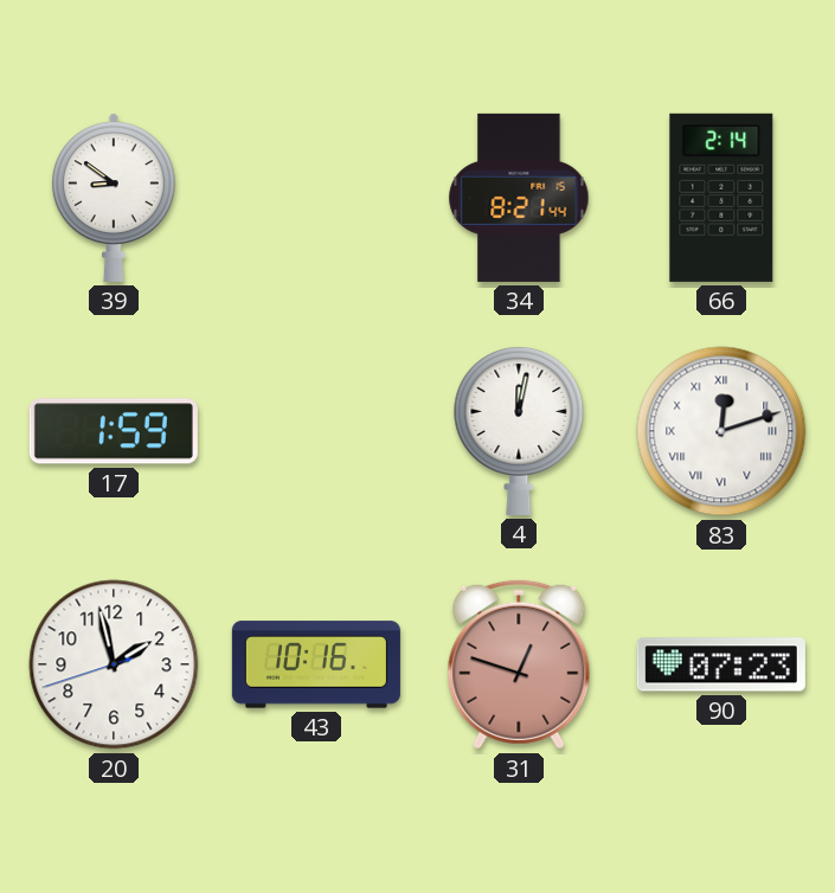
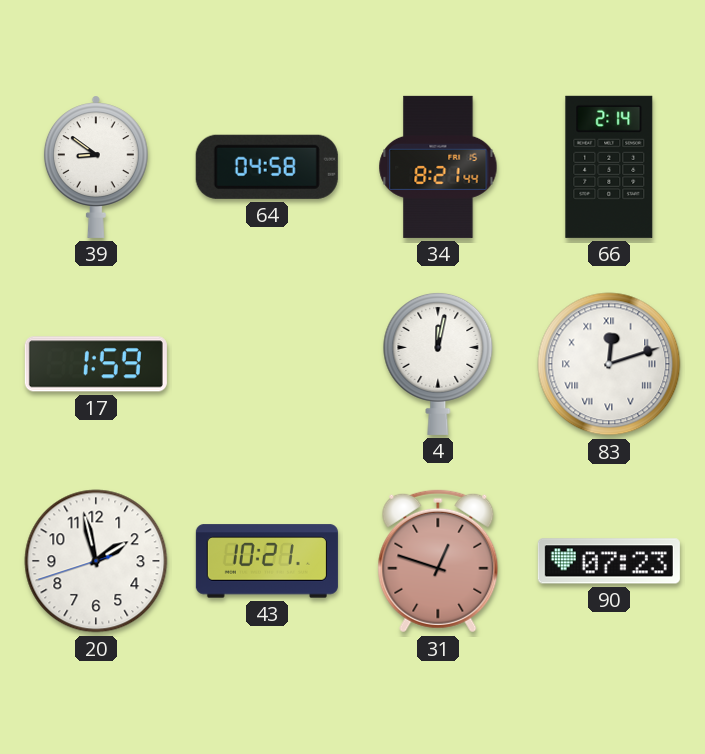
64: none -> 04:58
43: 10:16 -> 10:21
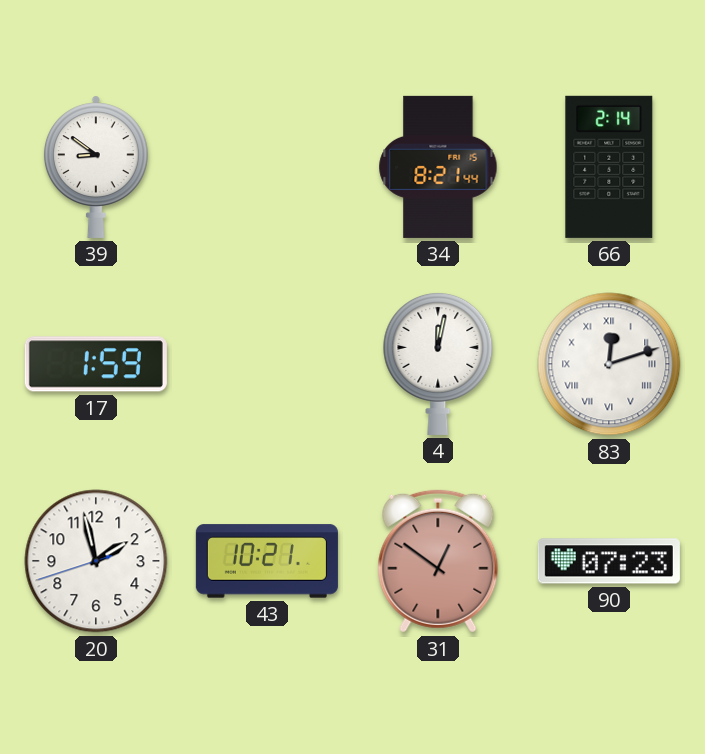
64: 04:58 -> none
31: 12:48 -> 12:51
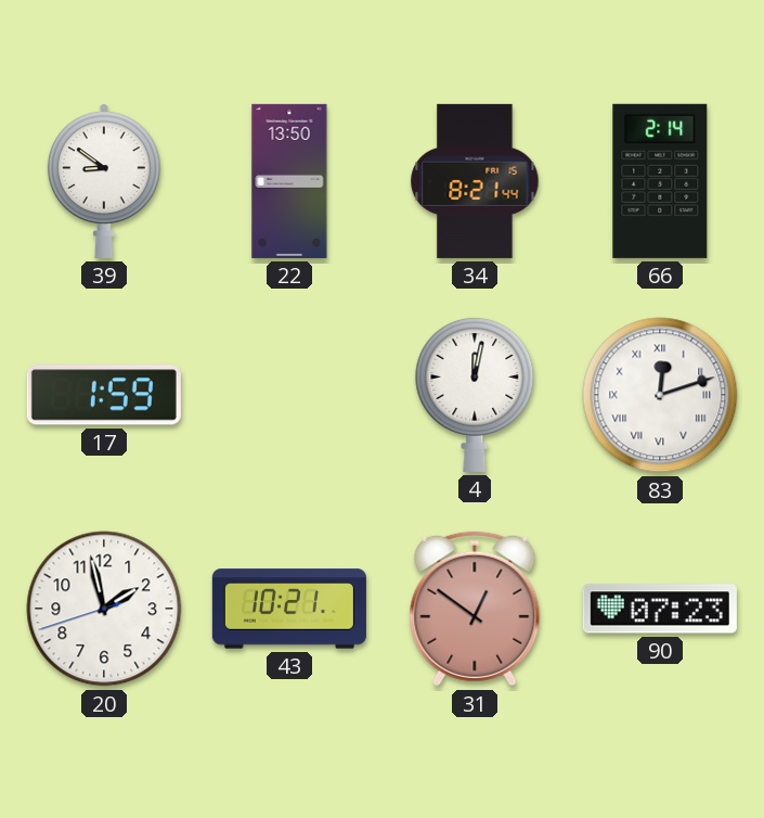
22: none -> 13:50
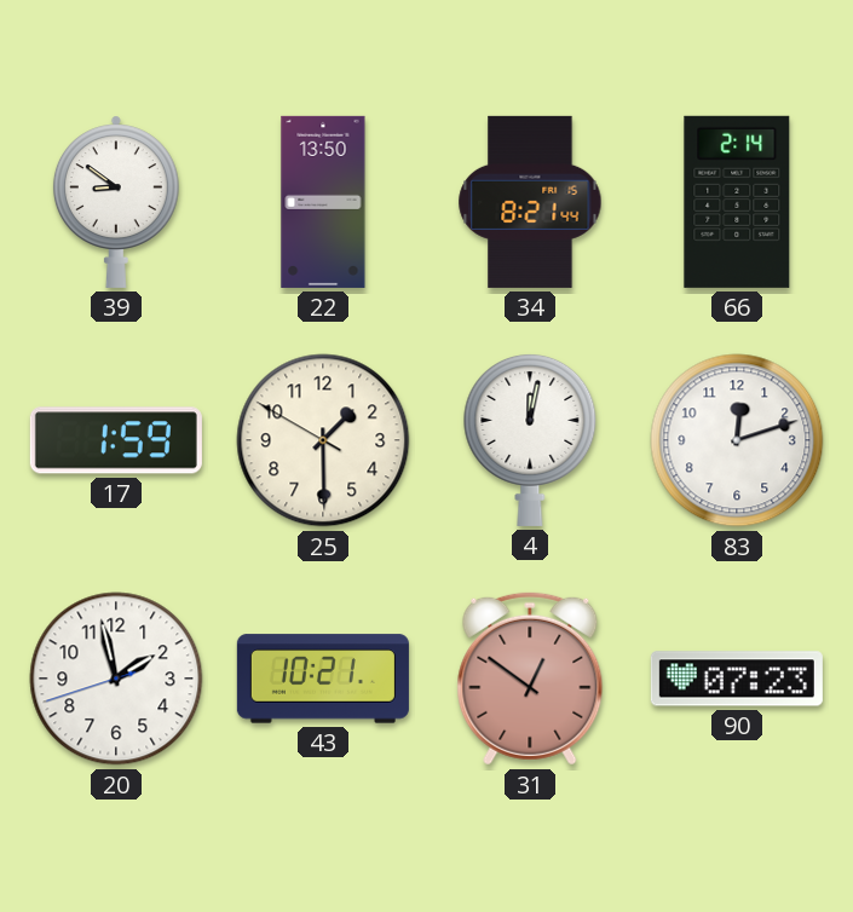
25: none -> 1:29
83 numerals: Roman -> Arabic
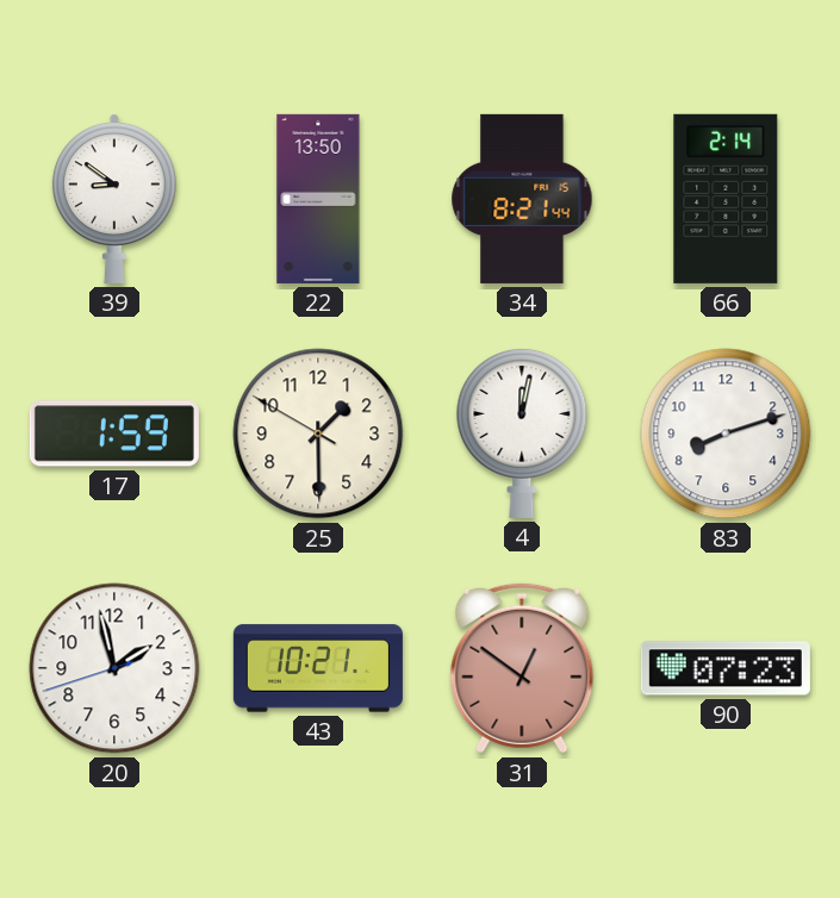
83: 12:12 -> 8:12
